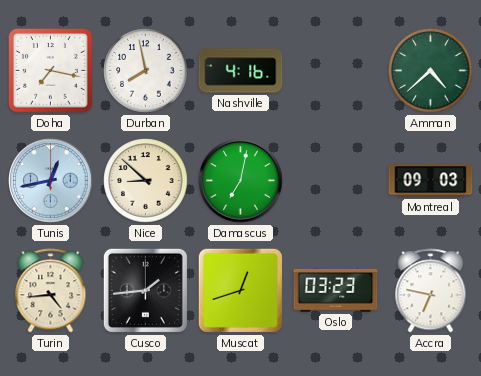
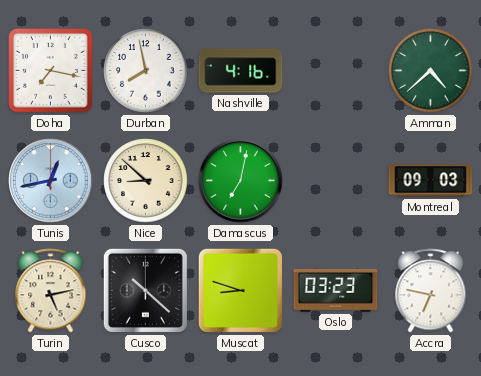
Turin: 4:44 -> 5:13
Cusco: 1:44 -> 10:22
Muscat: 12:42 -> 8:48
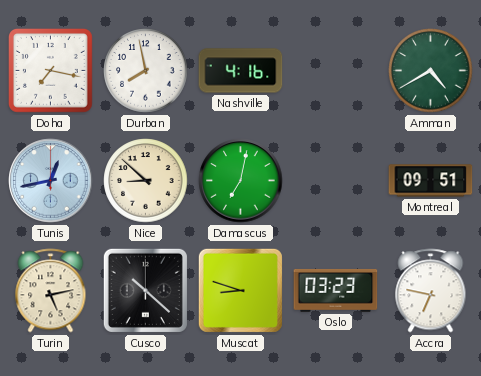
Amman: 4:38 -> 4:40
Montreal: 09:03 -> 09:51
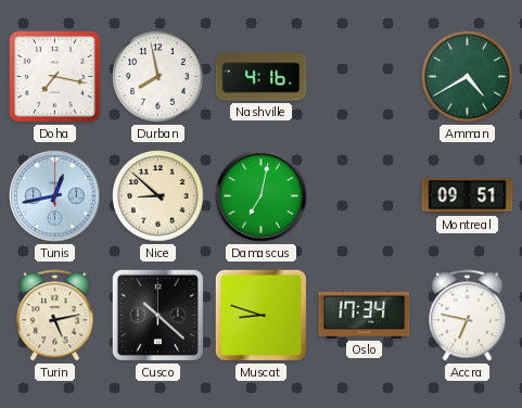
Oslo: 03:23 -> 17:34
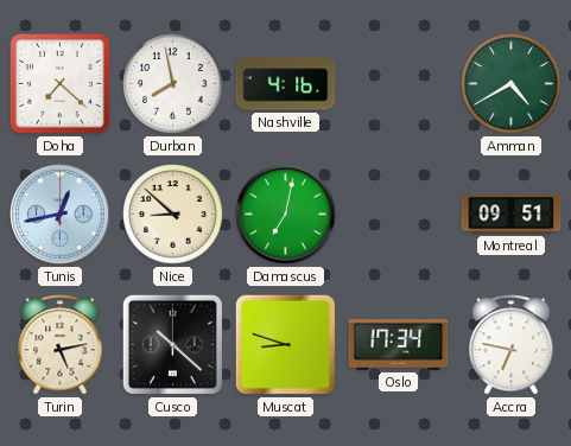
Doha: 7:17 -> 7:22
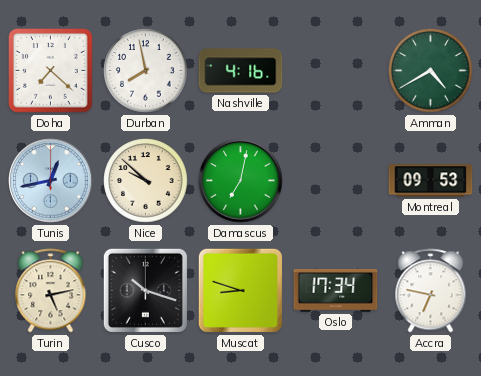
Nice: 8:52 -> 9:52
Montreal: 09:51 -> 09:53
Cusco: 10:22 -> 10:18
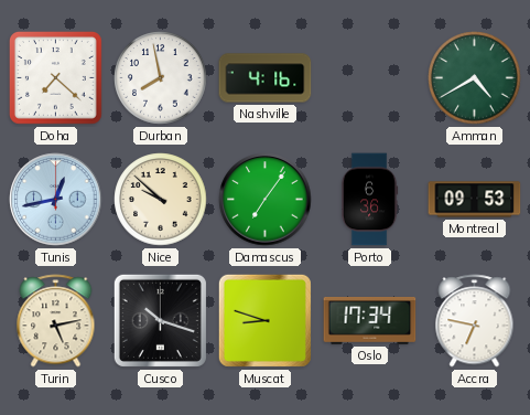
Damascus: 7:02 -> 7:06
Porto: none -> 6:36
